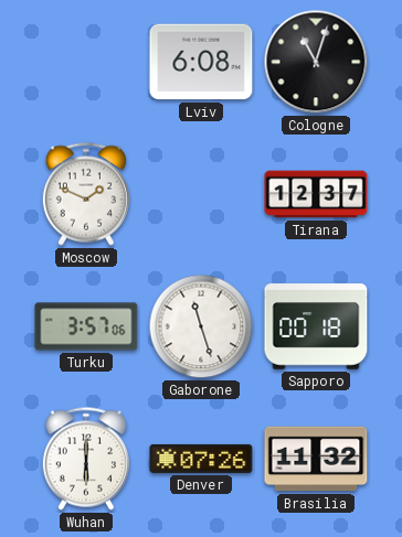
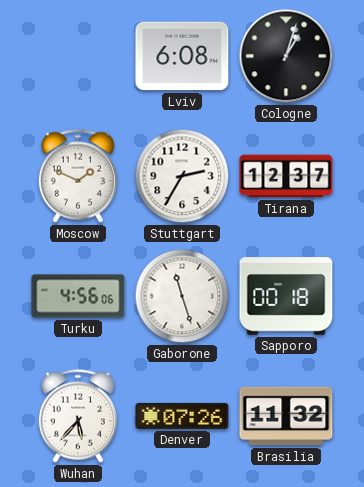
Cologne: 11:03 -> 1:03
Stuttgart: none -> 2:35
Turku: 3:57 -> 4:56
Wuhan: 6:00 -> 5:37
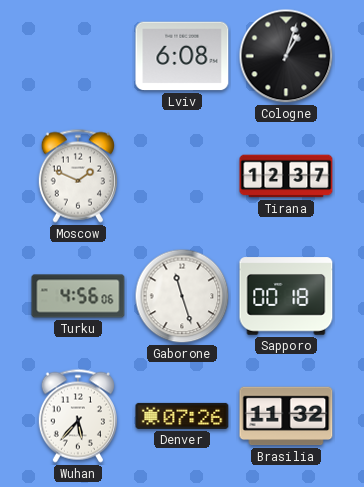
Stuttgart: 2:35 -> none
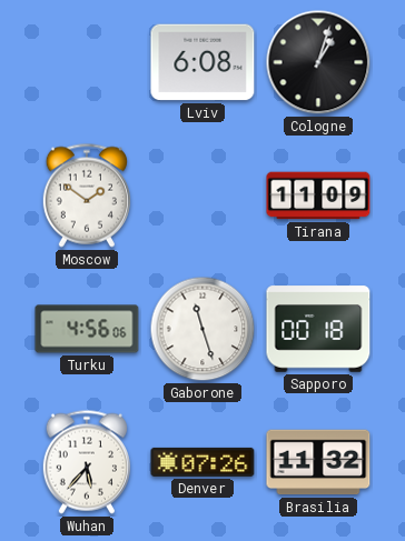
Moscow: 1:49 -> 1:51
Tirana: 12:37 -> 11:09
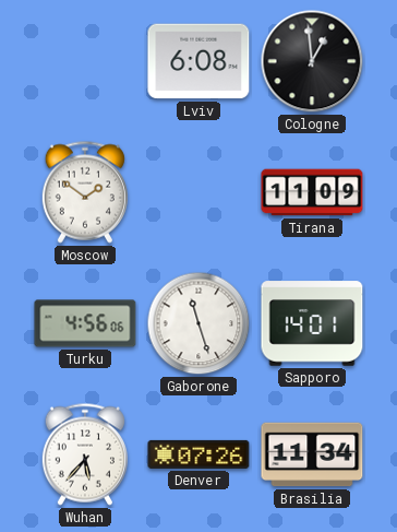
Cologne: 1:03 -> 12:59
Sapporo: 00:18 -> 14:01
Brasilia: 11:32 -> 11:34
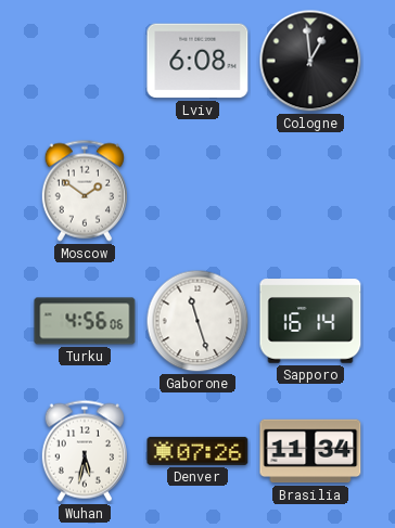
Tirana: 11:09 -> none
Sapporo: 14:01 -> 16:14
Wuhan: 5:37 -> 5:32
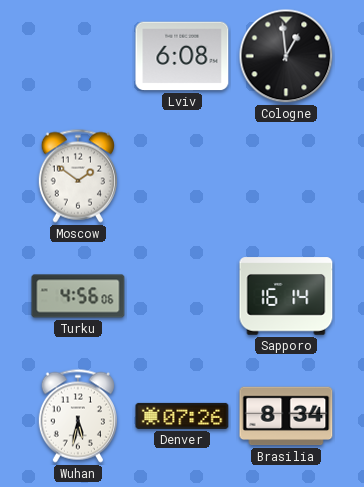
Gaborone: 11:27 -> none
Brasilia: 11:34 -> 8:34
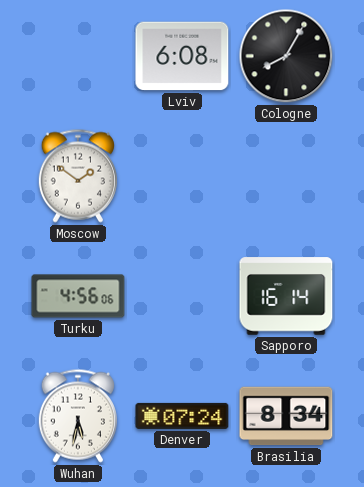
Cologne: 12:59 -> 8:05
Denver: 07:26 -> 07:24
